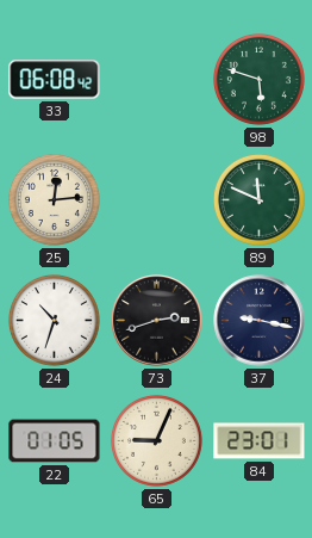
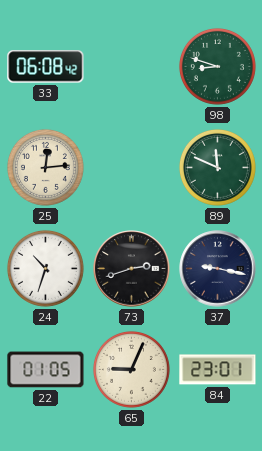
98: 5:48 -> 8:48
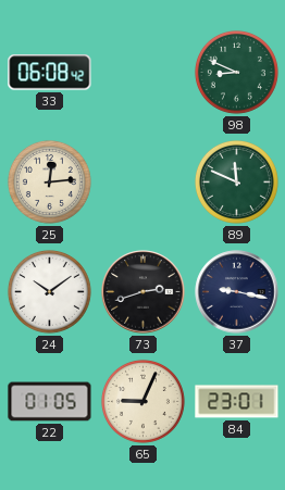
98: 8:48 -> 8:49
24: 10:33 -> 10:09
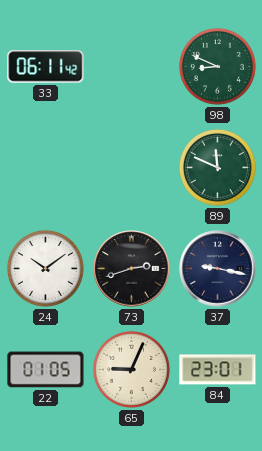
33: 06:08 -> 06:11
25: 12:14 -> none
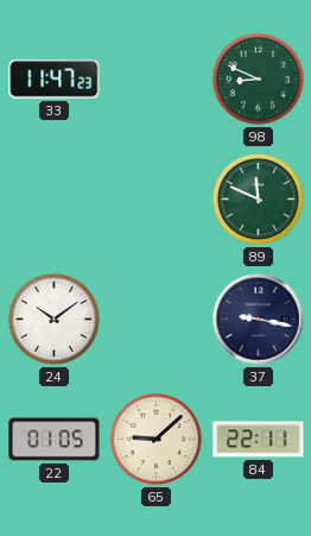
33: 06:11 -> 11:47
73: 2:42 -> none
65: 9:04 -> 9:08
84: 23:01 -> 22:11
